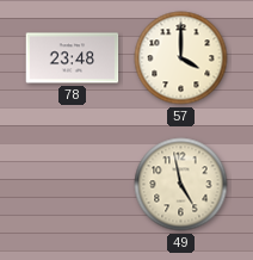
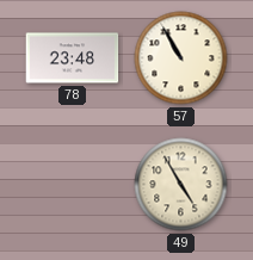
57: 4:00 -> 10:55
49: 4:58 -> 4:55
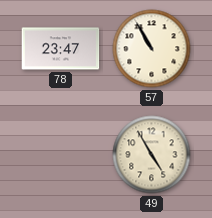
78: 23:48 -> 23:47
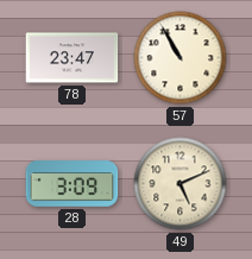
28: none -> 3:09
49: 4:55 -> 5:11
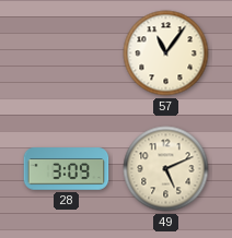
78: 23:47 -> none
57: 10:55 -> 11:06
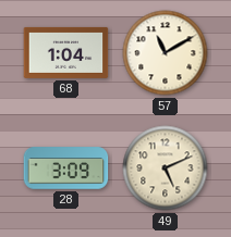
68: none -> 1:04
57: 11:06 -> 11:10
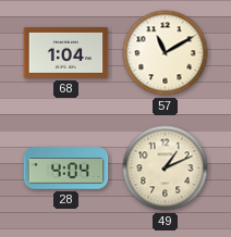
28: 3:09 -> 4:04
49: 5:11 -> 1:11
